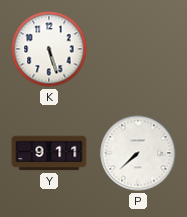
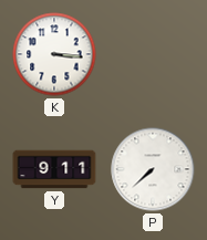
K: 5:27 -> 3:16
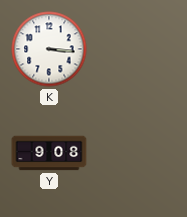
Y: 9:11 -> 9:08
P: 7:38 -> none
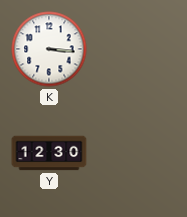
Y: 9:08 -> 12:30
